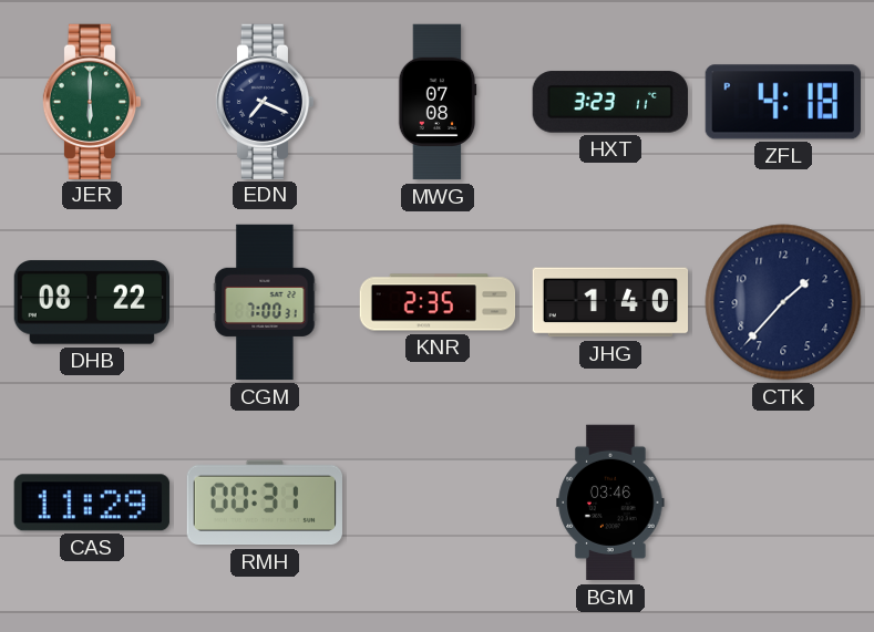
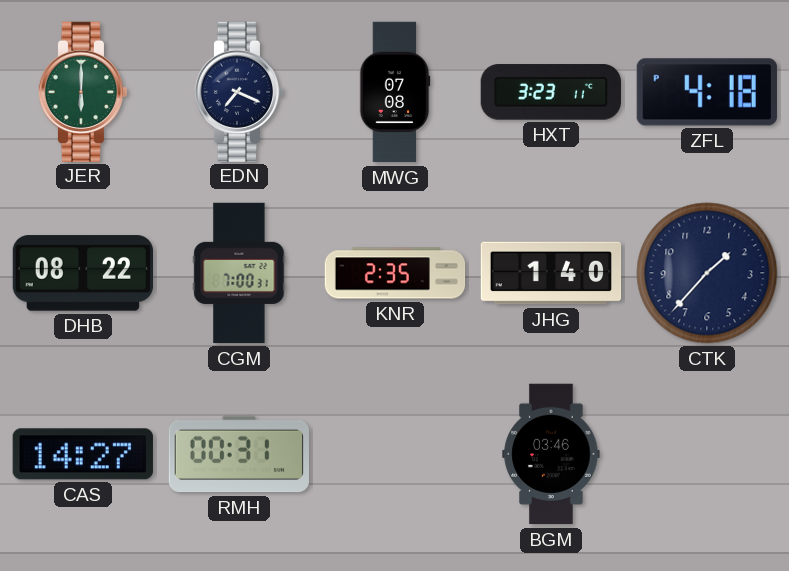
CAS: 11:29 -> 14:27
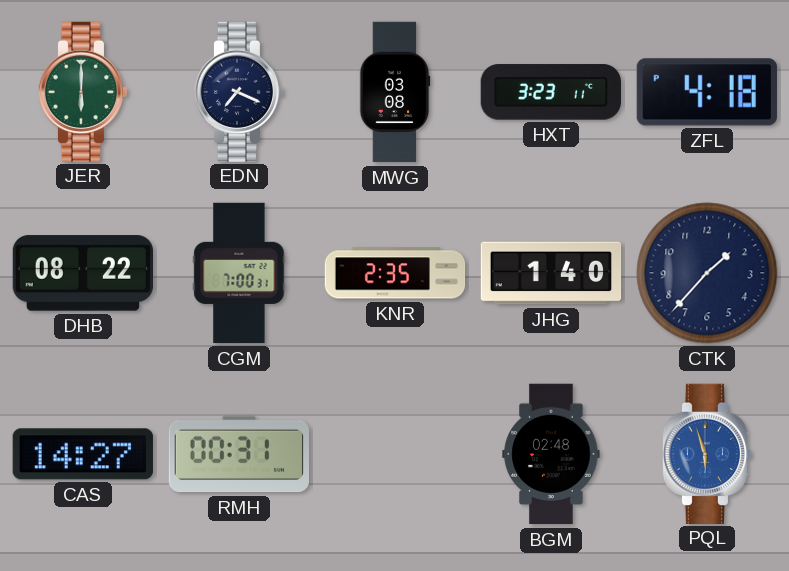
MWG: 07:08 -> 03:08
BGM: 03:46 -> 02:48
PQL: none -> 5:57
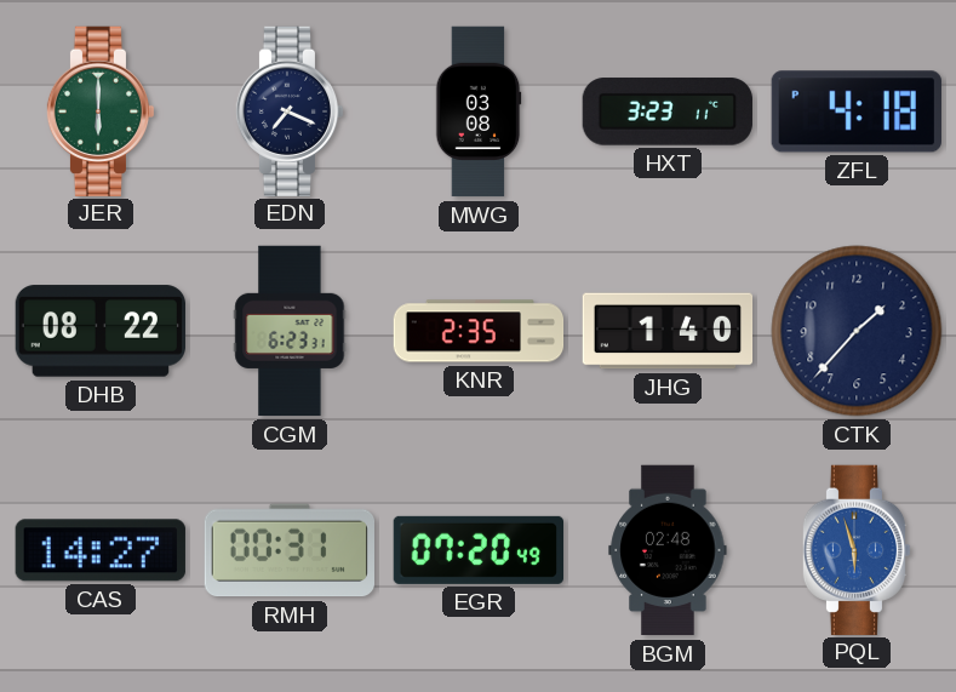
CGM: 7:00 -> 6:23
EGR: none -> 07:20
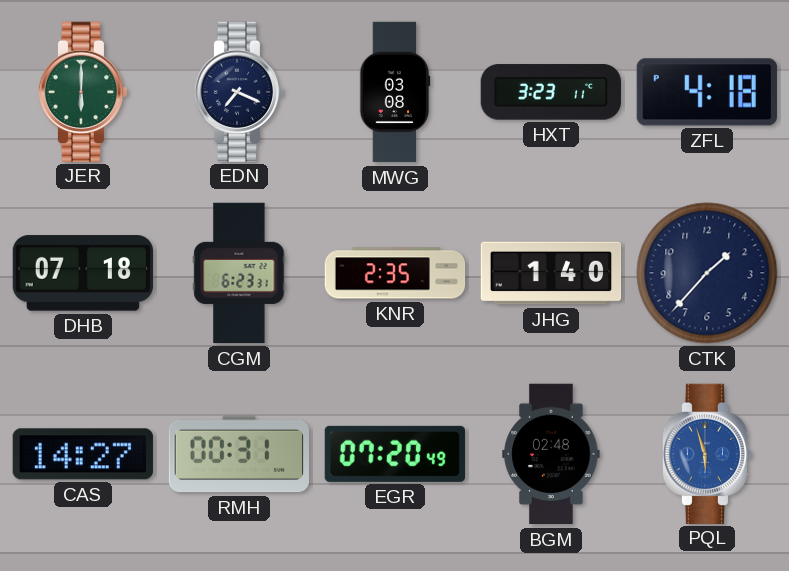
DHB: 08:22 -> 07:18
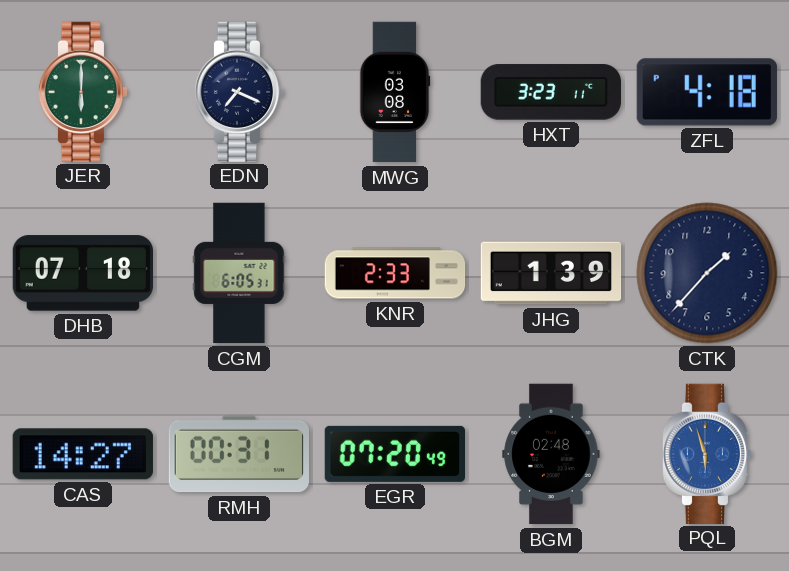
CGM: 6:23 -> 6:05
KNR: 2:35 -> 2:33
JHG: 1:40 -> 1:39
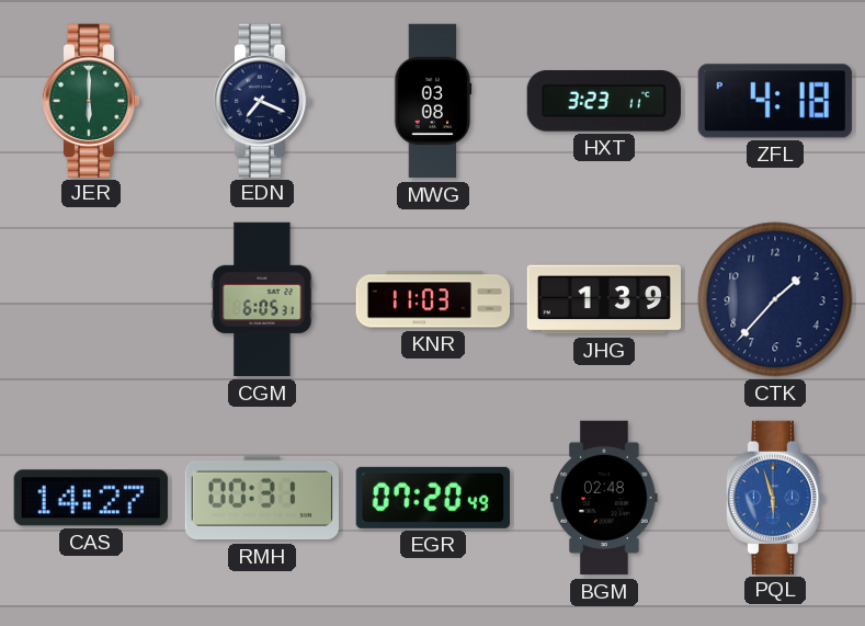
DHB: 07:18 -> none
KNR: 2:33 -> 11:03
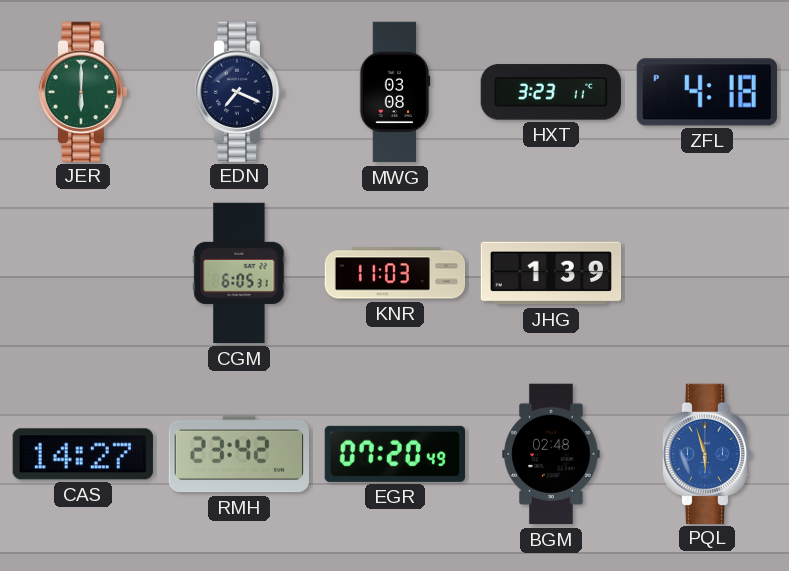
CTK: 1:37 -> none
RMH: 00:31 -> 23:42
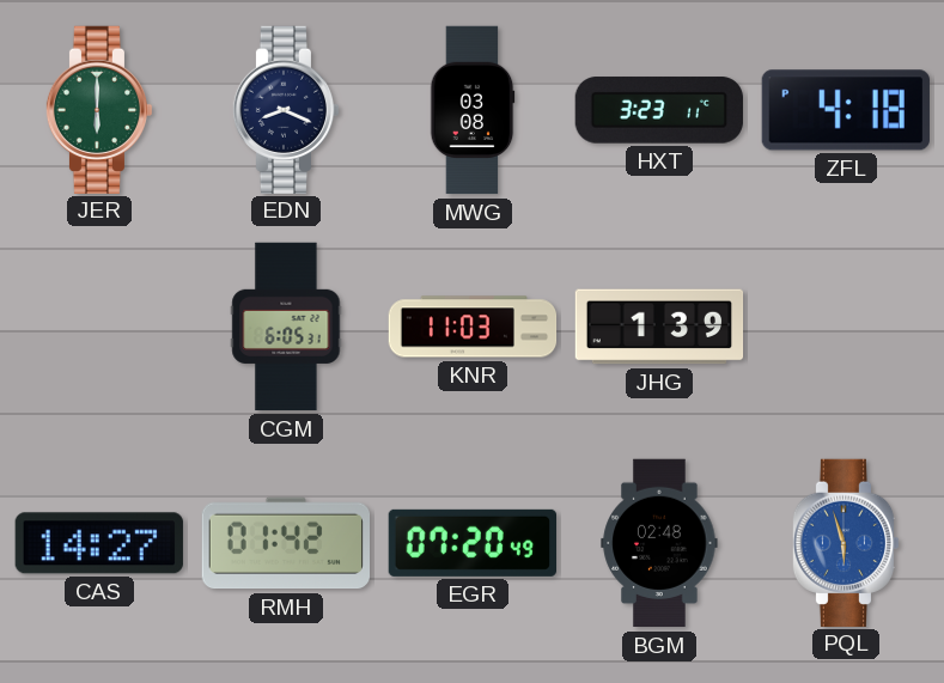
EDN: 7:19 -> 8:19
RMH: 23:42 -> 01:42
